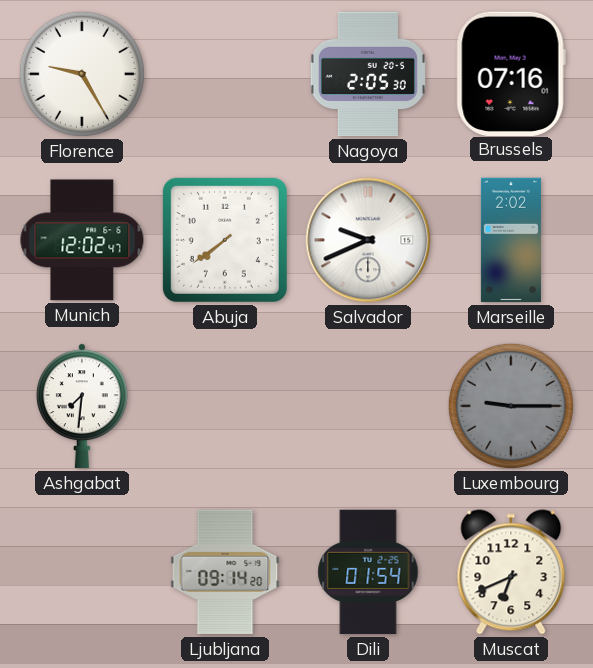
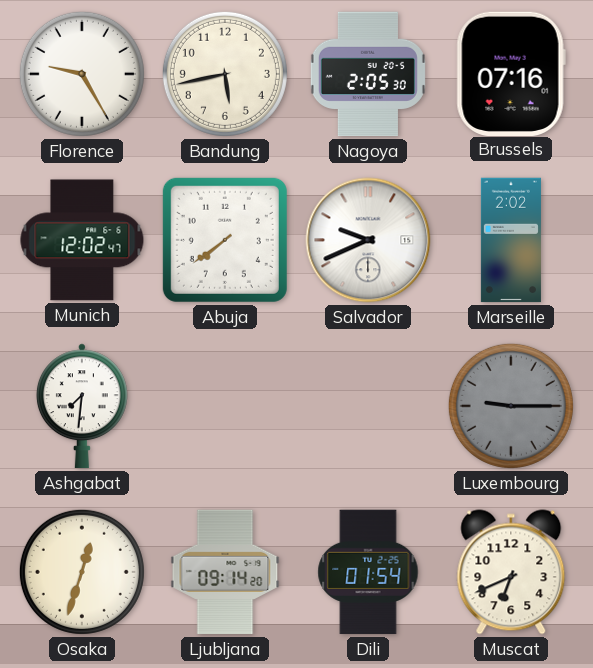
Bandung: none -> 5:43
Osaka: none -> 12:33
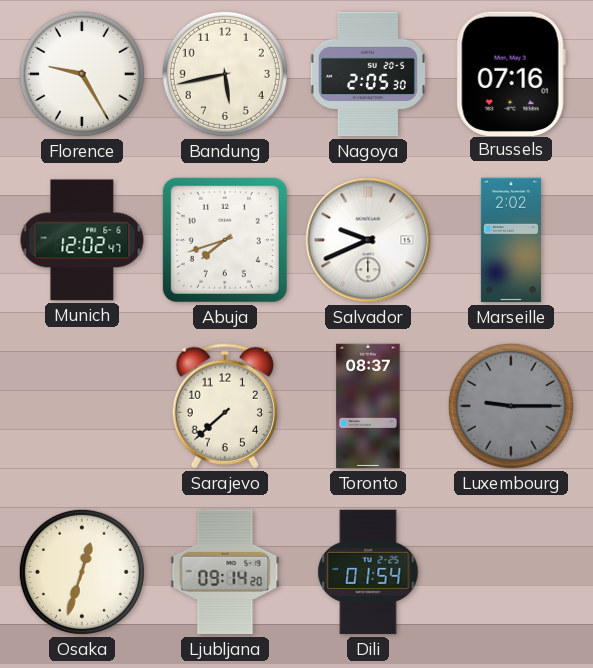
Abuja: 7:39 -> 7:42
Ashgabat: 7:31 -> none
Sarajevo: none -> 7:38
Toronto: none -> 08:37
Muscat: 6:41 -> none
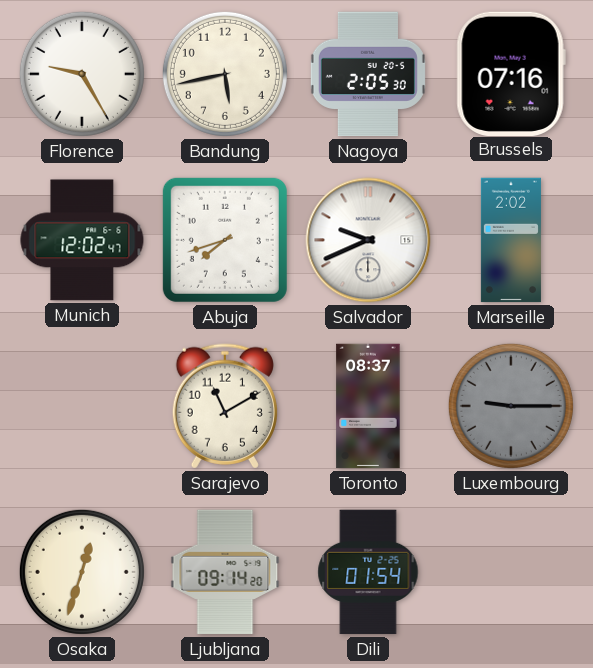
Sarajevo: 7:38 -> 11:10
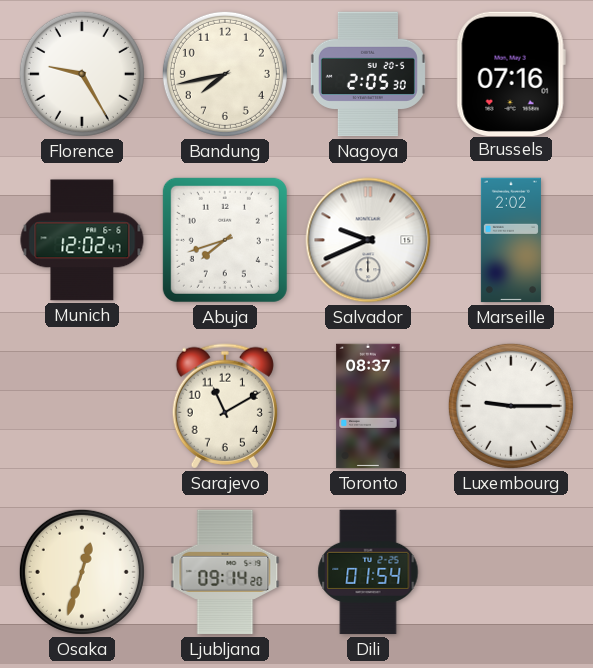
Bandung: 5:43 -> 7:43
Luxembourg dial: grey -> white
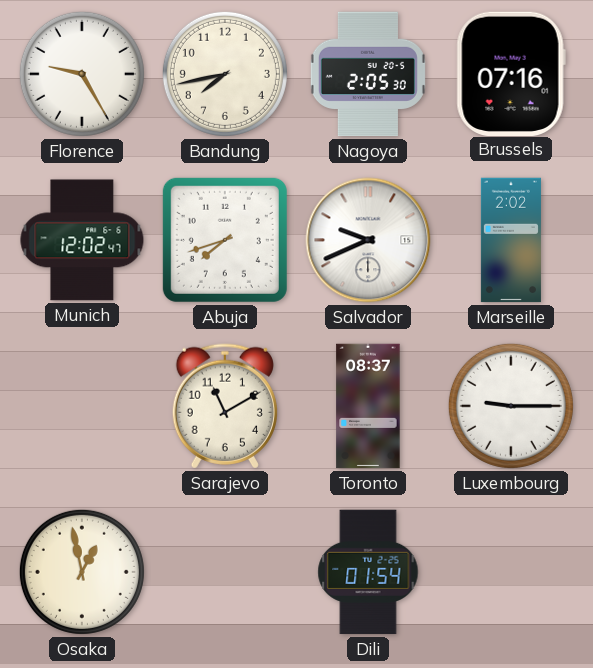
Osaka: 12:33 -> 12:58
Ljubljana: 09:14 -> none
